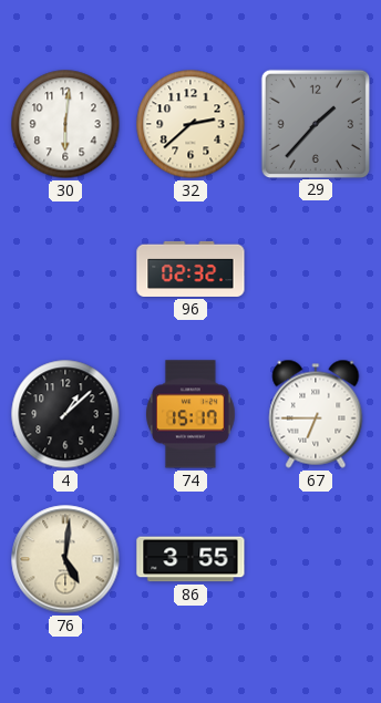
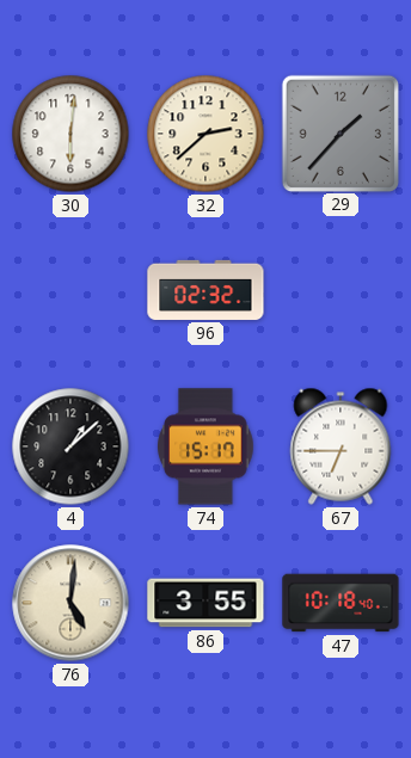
47: none -> 10:18
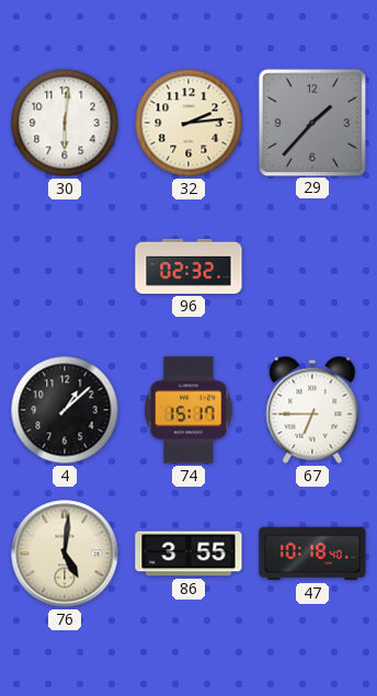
32: 2:38 -> 2:14
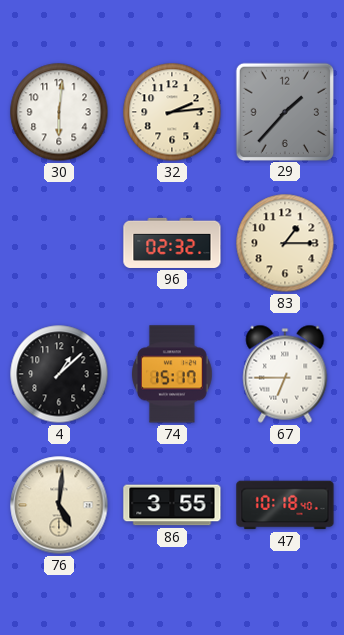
83: none -> 1:15
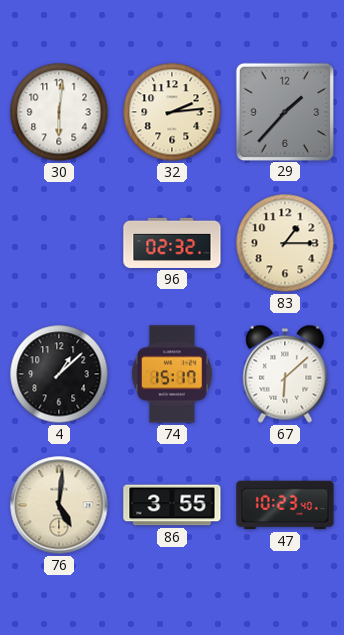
67: 6:45 -> 6:08
47: 10:18 -> 10:23
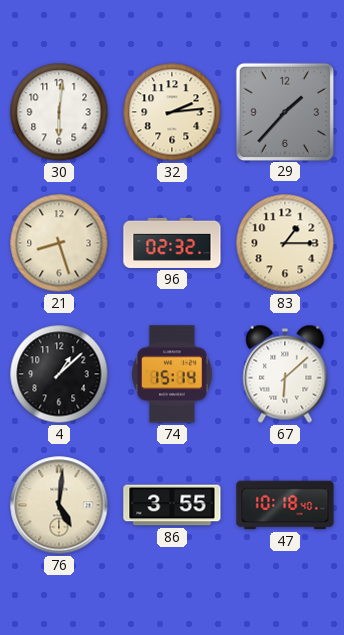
21: none -> 8:27
74: 15:17 -> 15:14
47: 10:23 -> 10:18
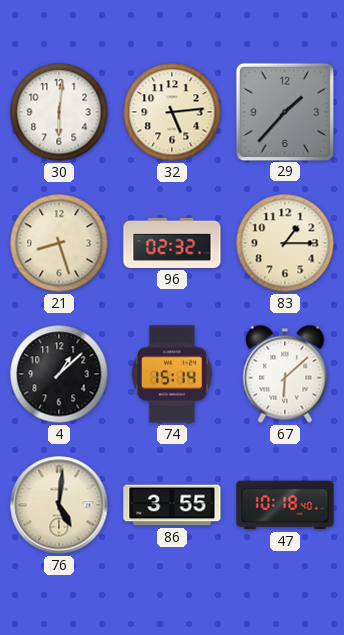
32: 2:14 -> 5:14
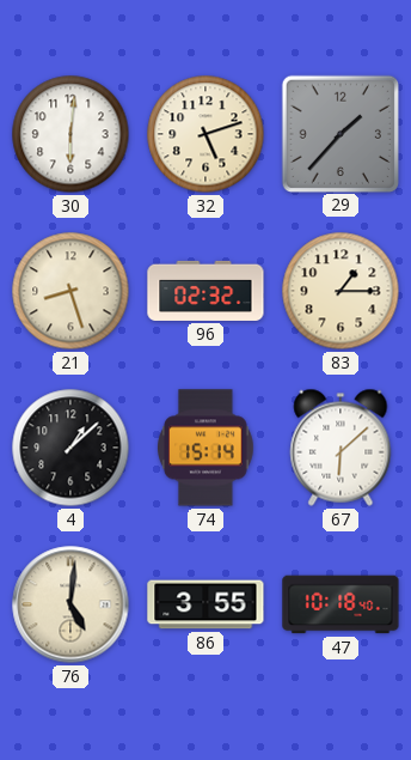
32: 5:14 -> 5:12
